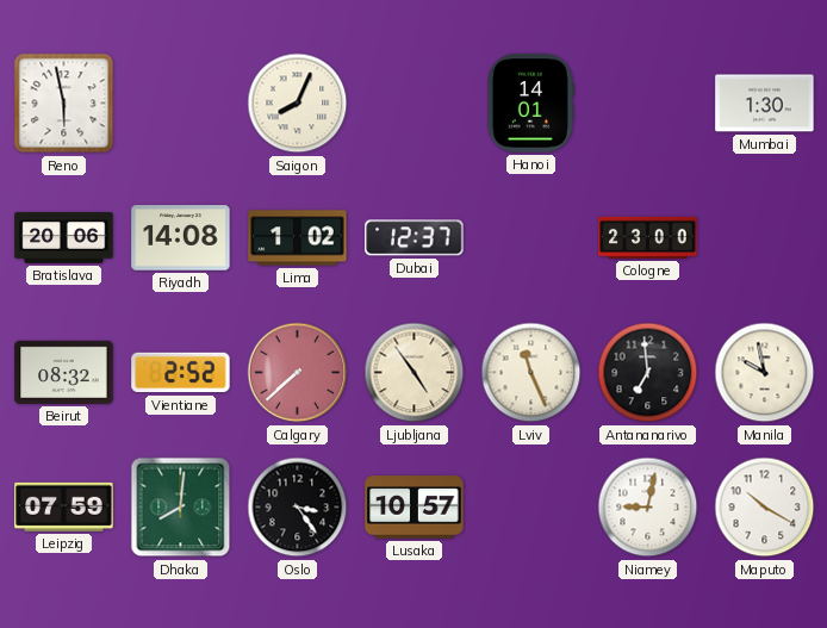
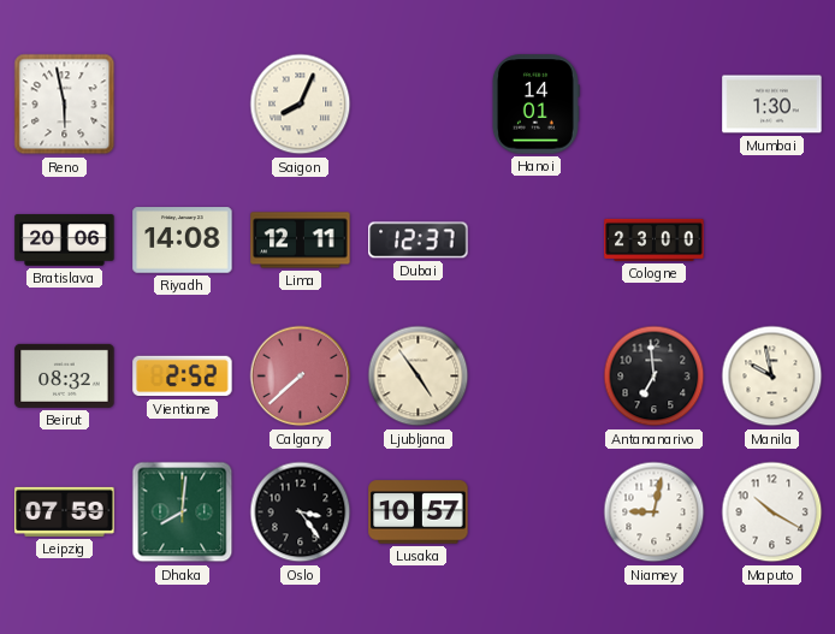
Lima: 1:02 -> 12:11
Lviv: 11:26 -> none
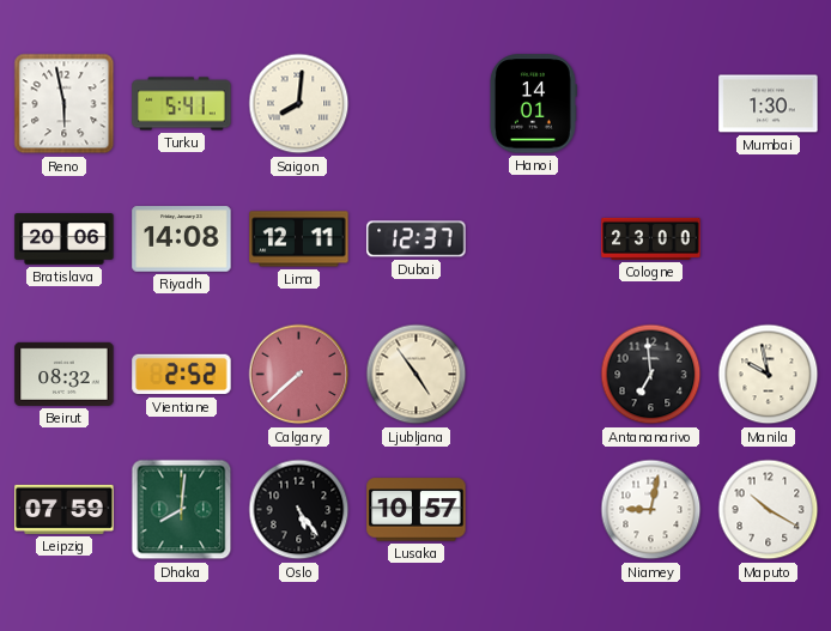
Turku: none -> 5:41
Saigon: 8:04 -> 8:01
Oslo: 3:24 -> 5:24
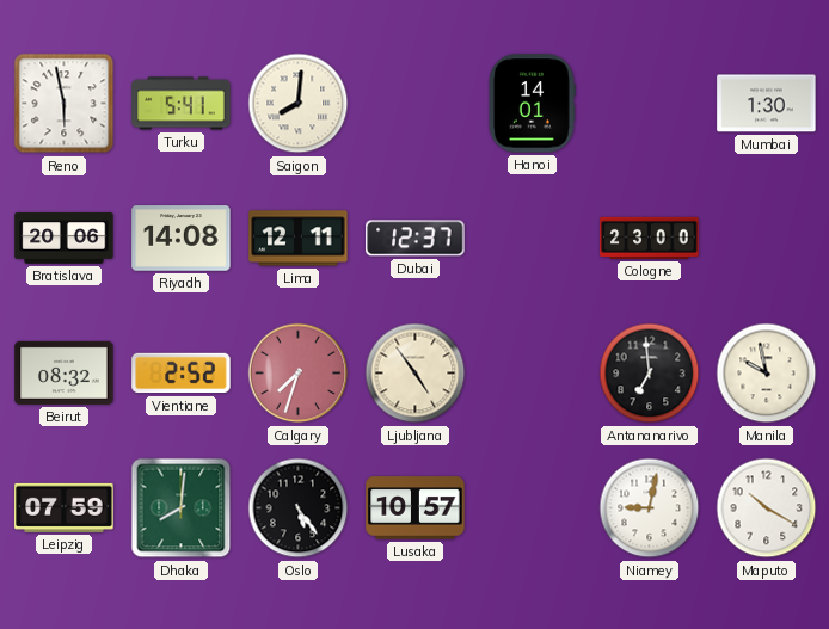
Calgary: 7:38 -> 7:33
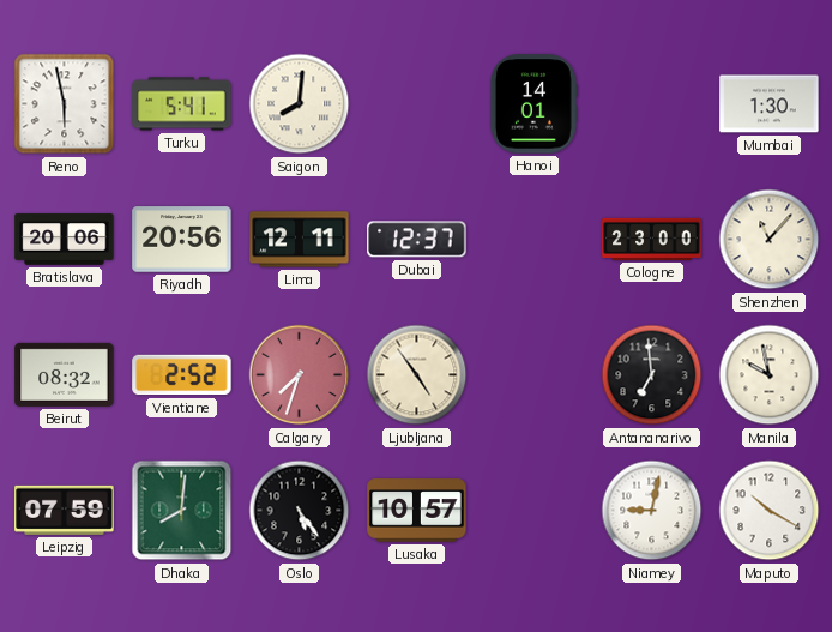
Riyadh: 14:08 -> 20:56
Shenzhen: none -> 11:07
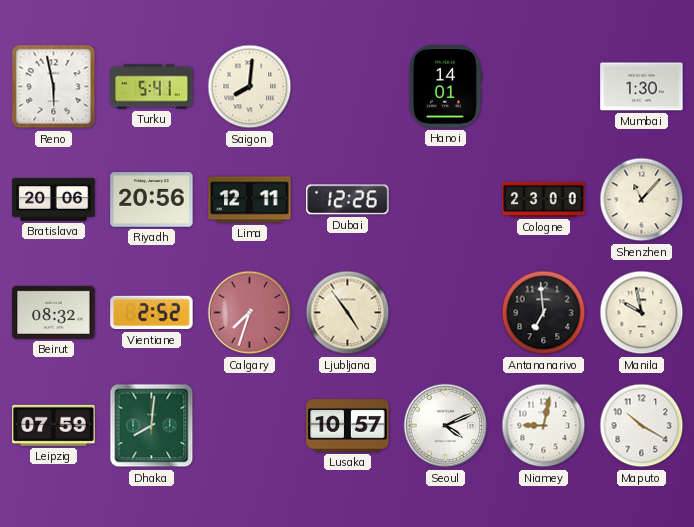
Dubai: 12:37 -> 12:26
Oslo: 5:24 -> none
Seoul: none -> 4:11
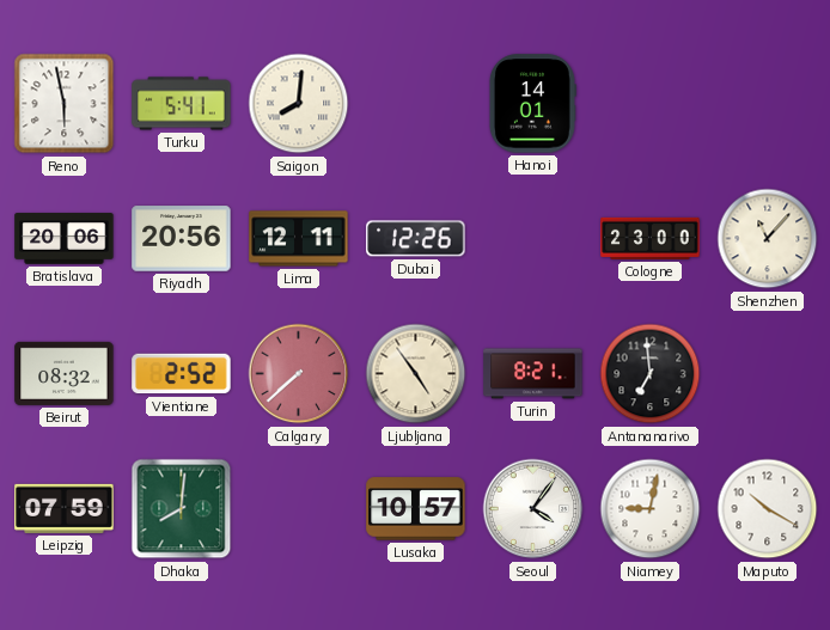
Mumbai: 1:30 -> none
Calgary: 7:33 -> 7:38
Turin: none -> 8:21
Manila: 9:58 -> none
Seoul: 4:11 -> 4:06
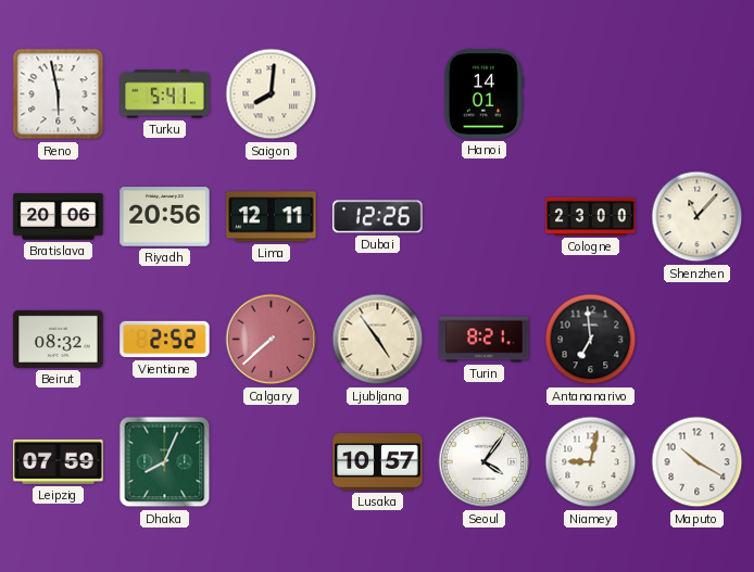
Dhaka: 8:01 -> 8:04
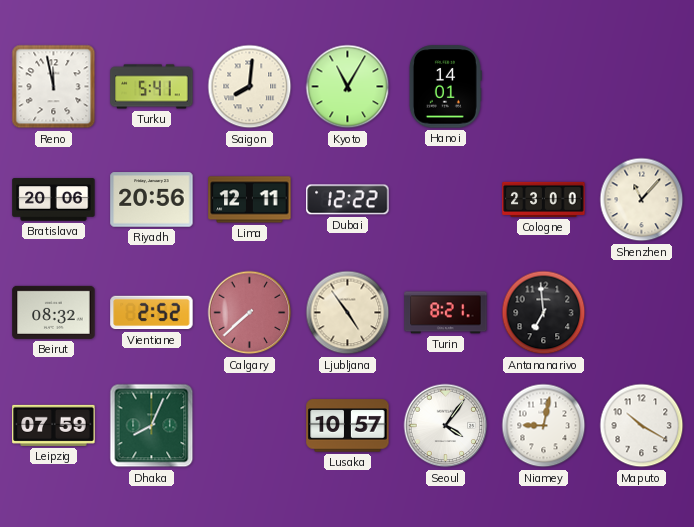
Reno: 5:58 -> 11:58
Kyoto: none -> 11:05
Dubai: 12:26 -> 12:22
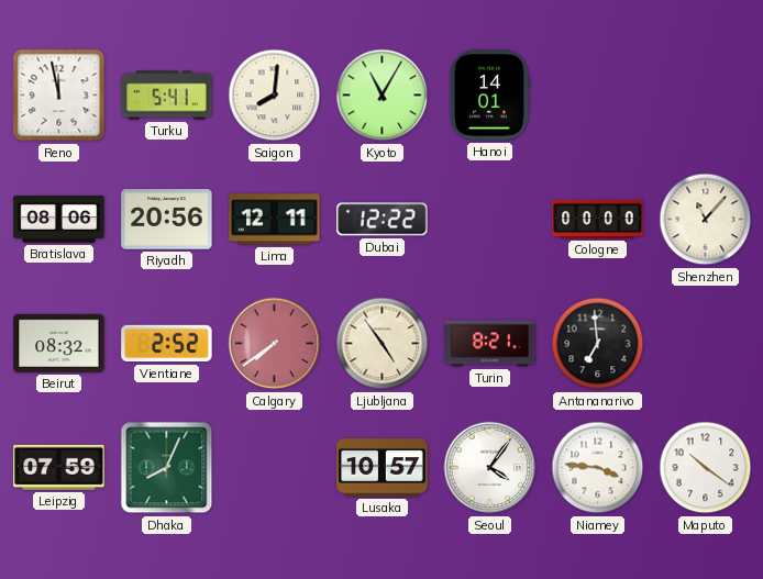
Bratislava: 20:06 -> 08:06
Cologne: 23:00 -> 00:00
Calgary: 7:38 -> 7:39
Niamey: 9:02 -> 3:46
Maputo: 10:20 -> 10:21
